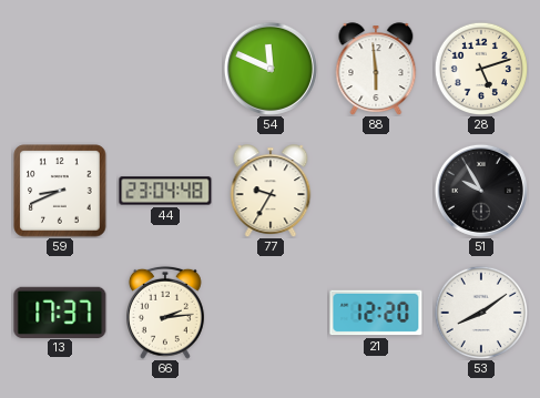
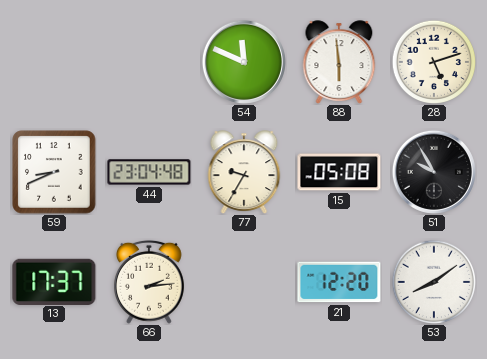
15: none -> 05:08
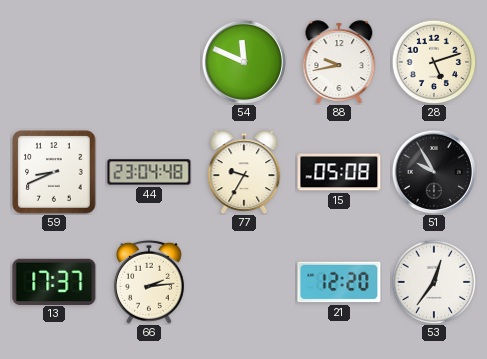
88: 5:59 -> 9:43
53: 8:09 -> 12:36
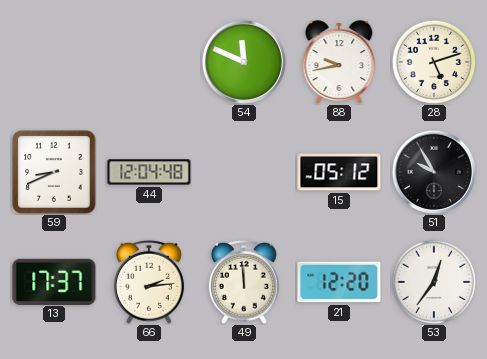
44: 23:04 -> 12:04
77: 9:35 -> none
15: 05:08 -> 05:12
49: none -> 11:59
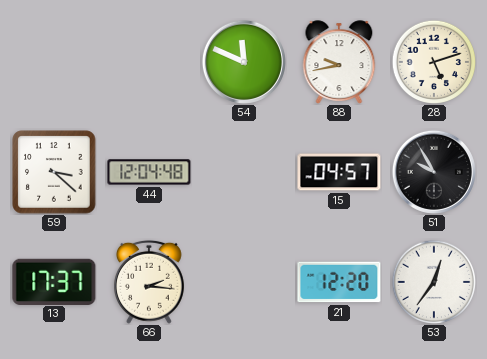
59: 8:41 -> 3:22
15: 05:12 -> 04:57
66: 2:14 -> 2:16
49: 11:59 -> none
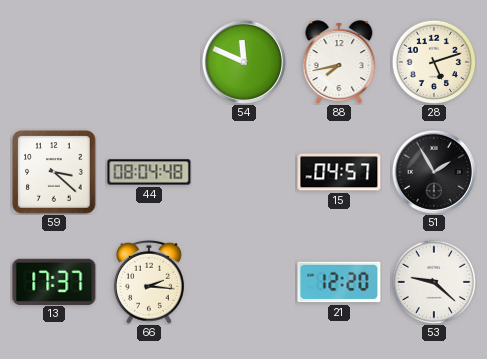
88: 9:43 -> 7:43
44: 12:04 -> 08:04
51: 9:55 -> 1:55
53: 12:36 -> 9:22
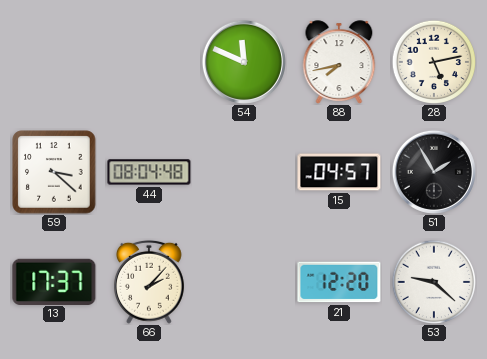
28: 5:12 -> 5:13
66: 2:16 -> 2:07
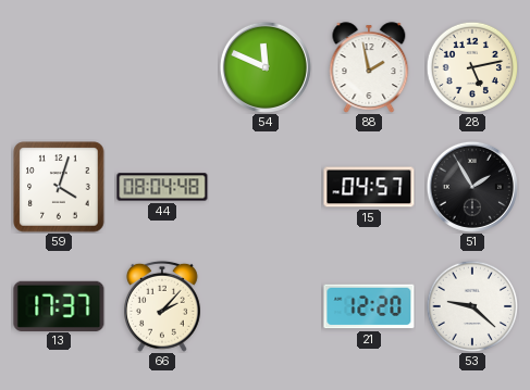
88: 7:43 -> 1:58
59: 3:22 -> 4:03
